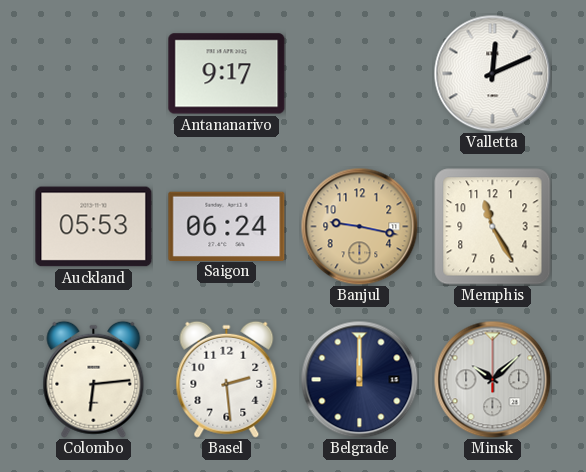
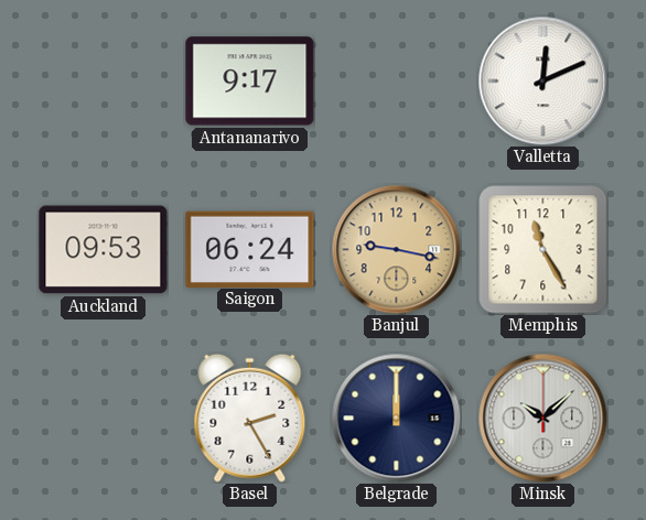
Auckland: 05:53 -> 09:53
Colombo: 6:14 -> none
Basel: 2:29 -> 2:25
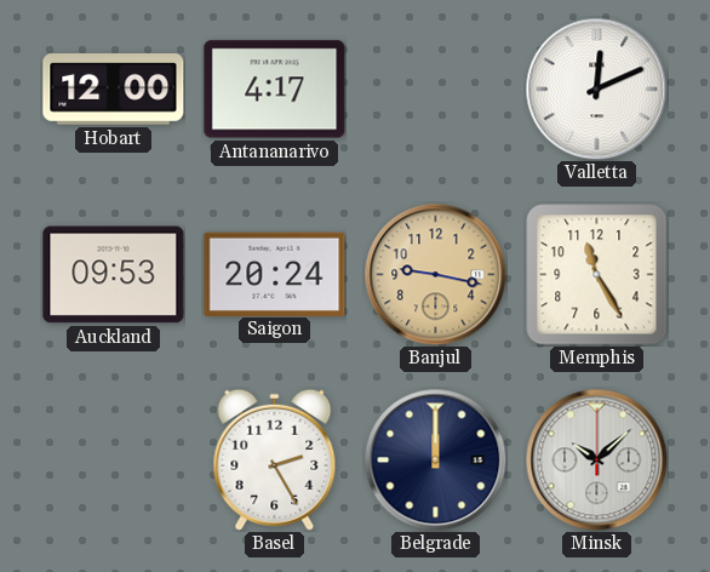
Hobart: none -> 12:00
Antananarivo: 9:17 -> 4:17
Saigon: 06:24 -> 20:24
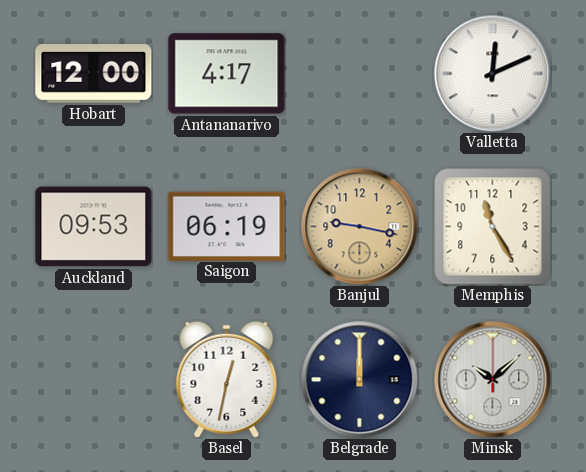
Saigon: 20:24 -> 06:19
Basel: 2:25 -> 12:32
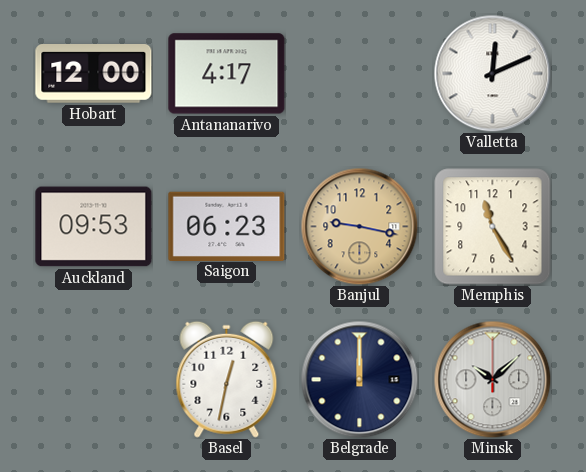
Saigon: 06:19 -> 06:23
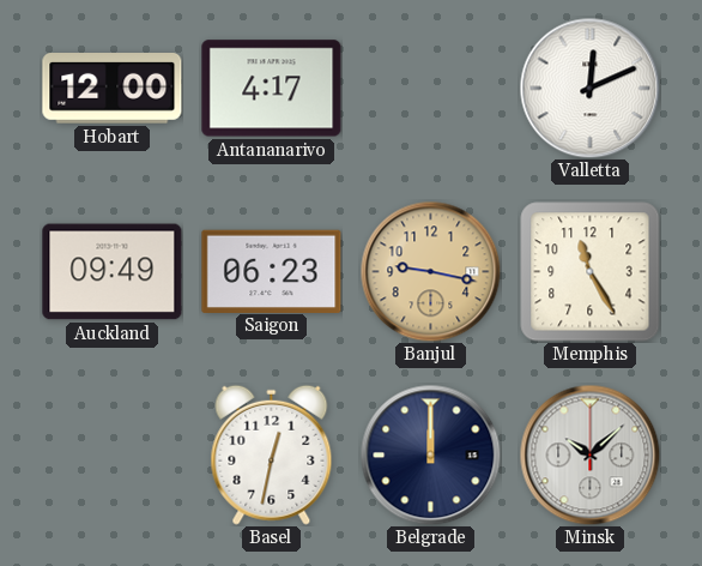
Auckland: 09:53 -> 09:49
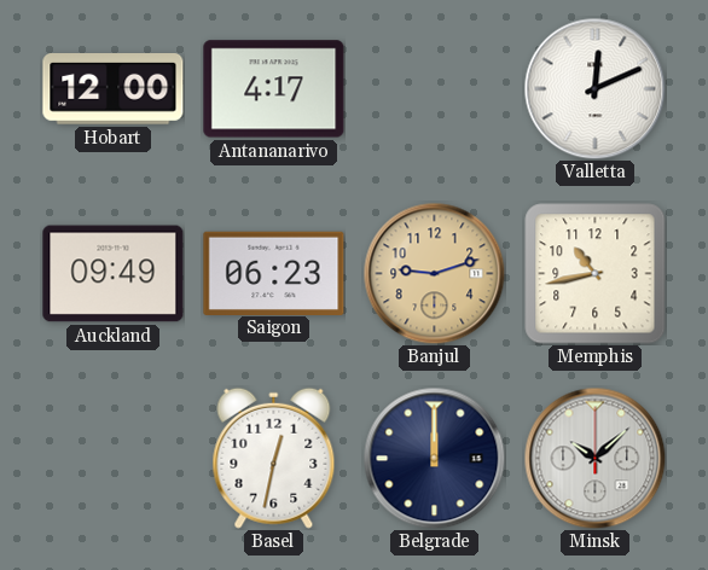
Banjul: 9:17 -> 9:12
Memphis: 11:25 -> 10:43
